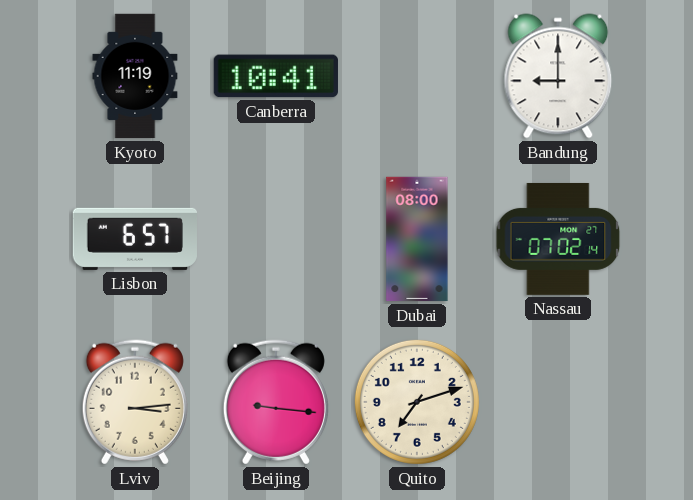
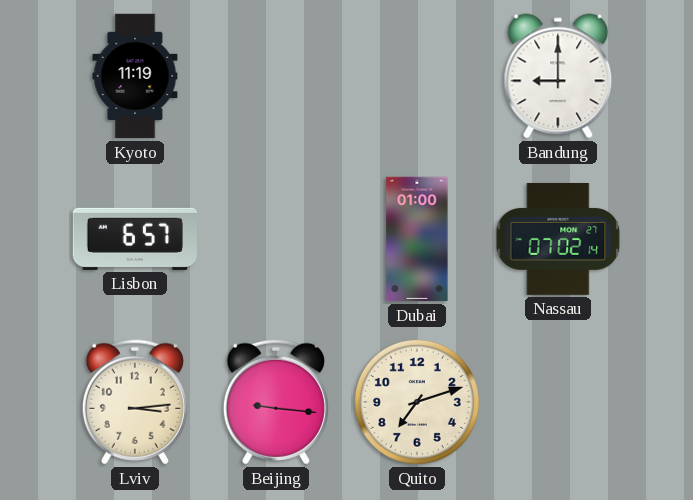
Canberra: 10:41 -> none
Dubai: 08:00 -> 01:00
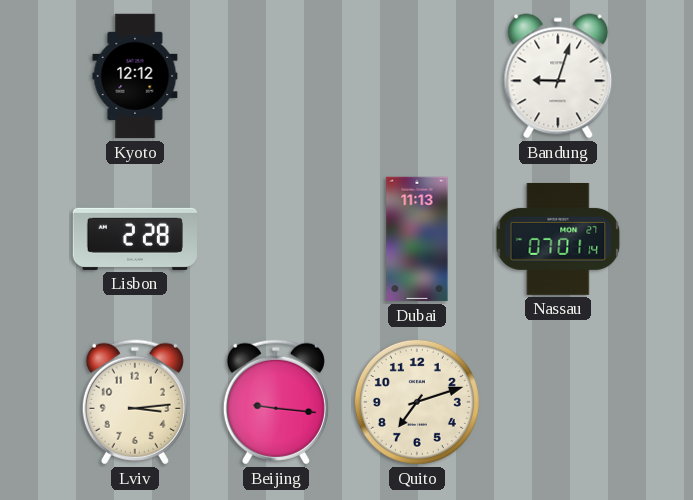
Kyoto: 11:19 -> 12:12
Bandung: 9:00 -> 9:03
Lisbon: 6:57 -> 2:28
Dubai: 01:00 -> 11:13
Nassau: 07:02 -> 07:01
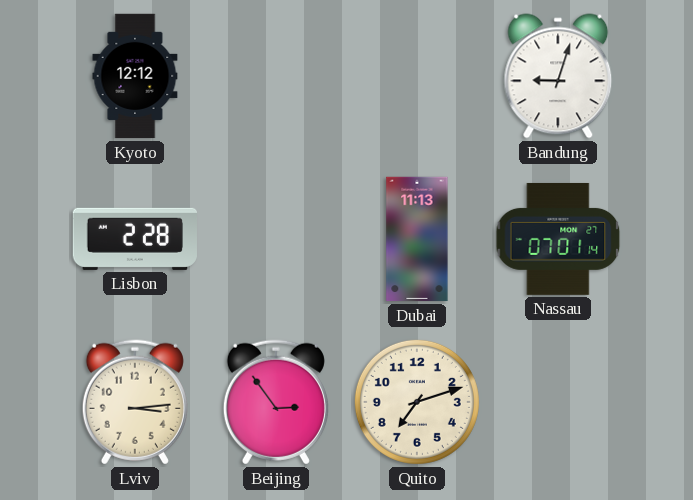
Beijing: 9:16 -> 2:54
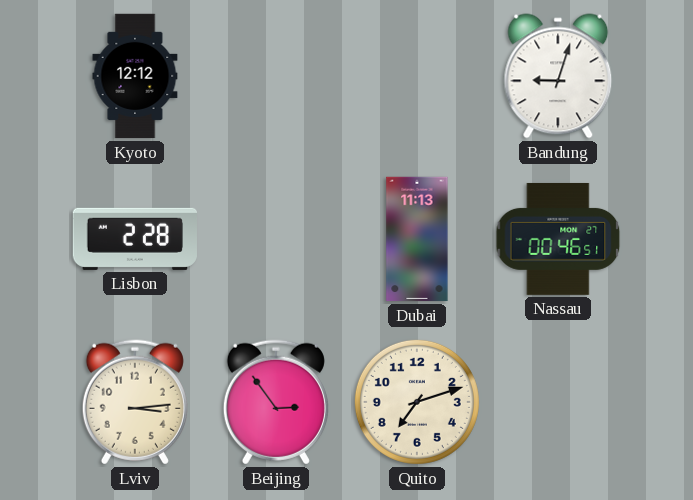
Nassau: 07:01 -> 00:46
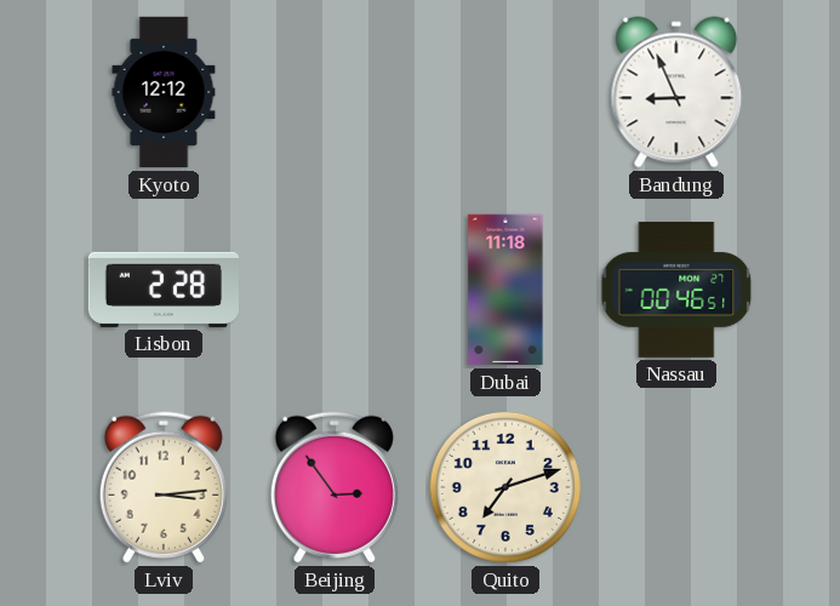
Bandung: 9:03 -> 8:56
Dubai: 11:13 -> 11:18
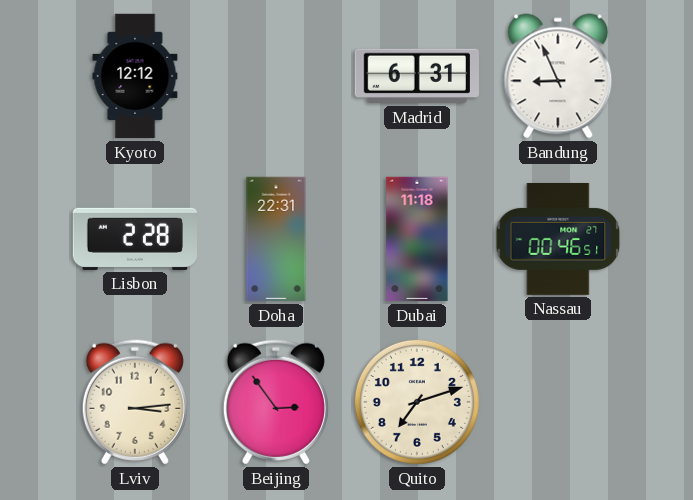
Madrid: none -> 6:31
Doha: none -> 22:31
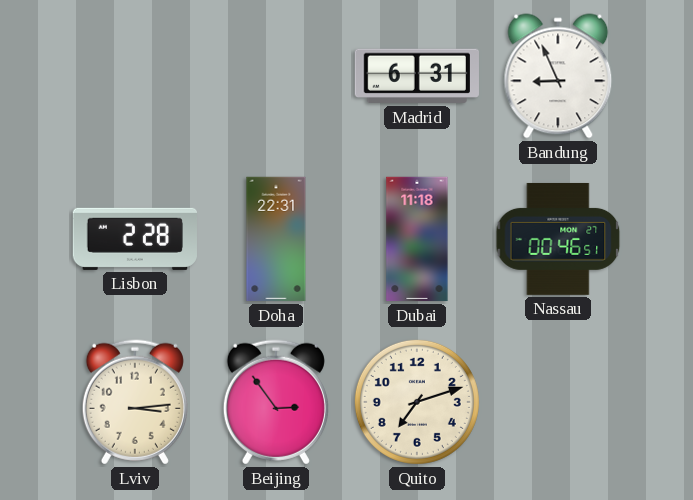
Kyoto: 12:12 -> none
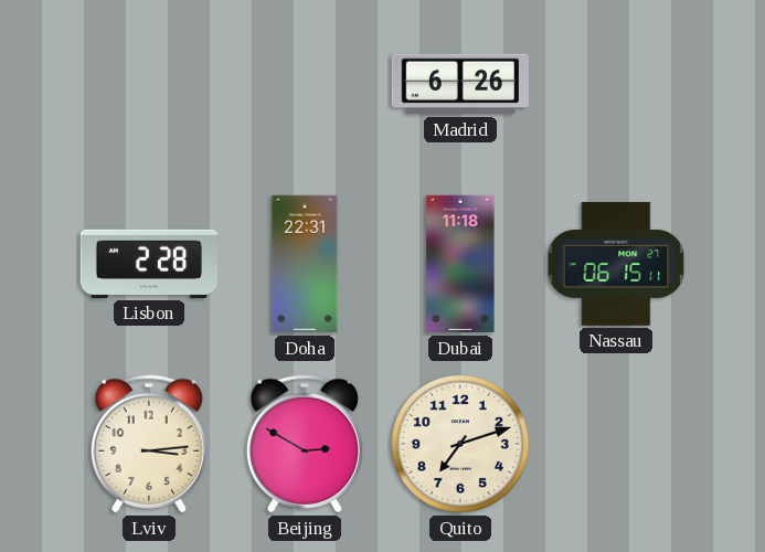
Madrid: 6:31 -> 6:26
Bandung: 8:56 -> none
Nassau: 00:46 -> 06:15
Beijing: 2:54 -> 2:50
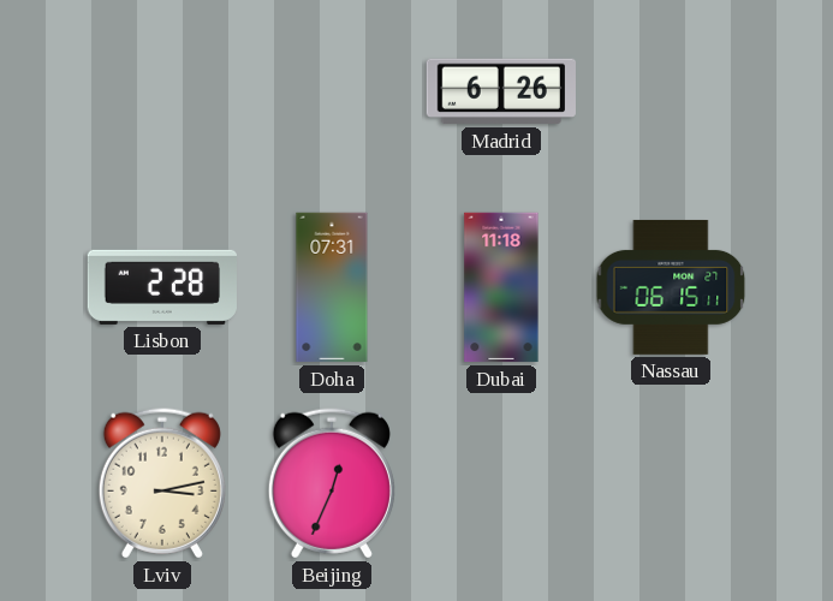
Doha: 22:31 -> 07:31
Lviv: 3:14 -> 3:13
Beijing: 2:50 -> 12:34
Quito: 7:12 -> none
